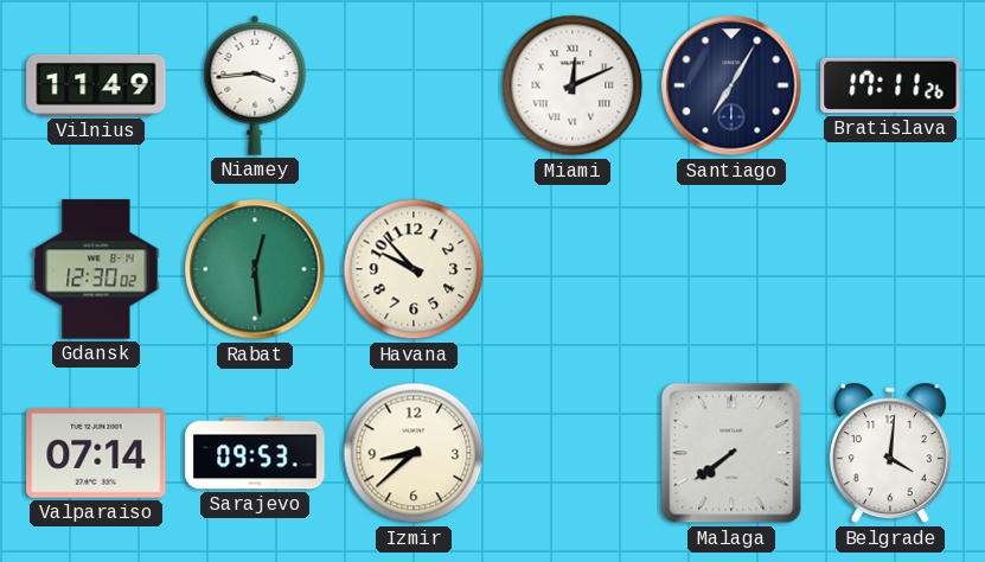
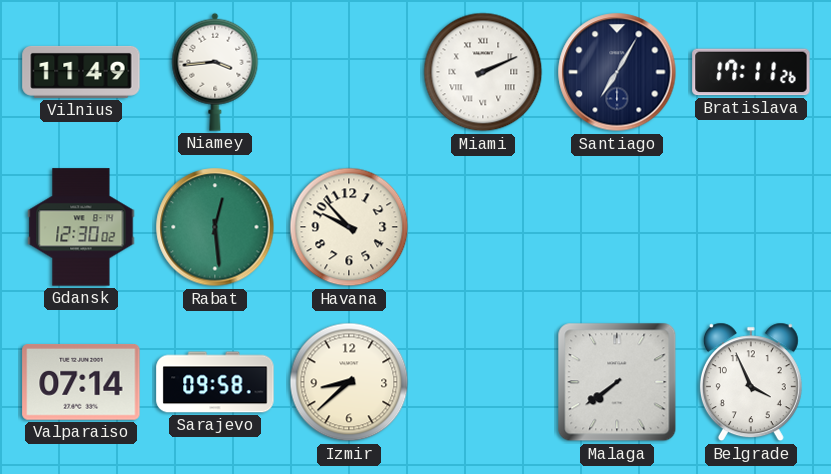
Miami: 12:11 -> 2:11
Sarajevo: 09:53 -> 09:58
Belgrade: 4:01 -> 3:56
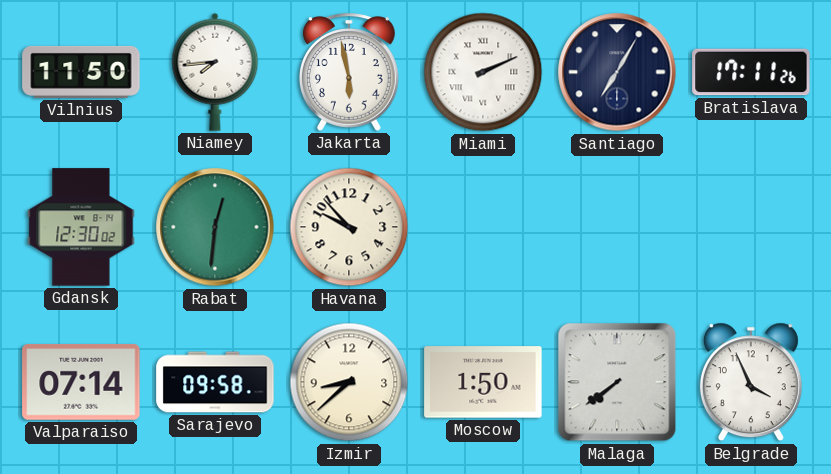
Vilnius: 11:49 -> 11:50
Niamey: 3:44 -> 7:44
Jakarta: none -> 5:58
Rabat: 12:29 -> 12:31
Moscow: none -> 1:50
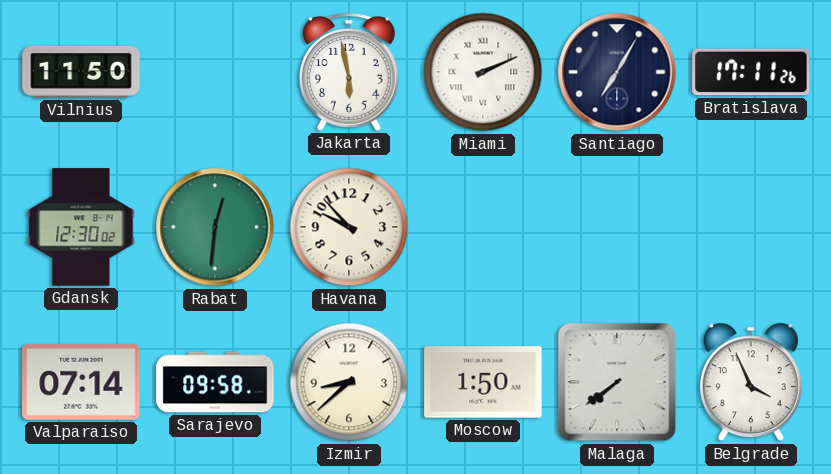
Niamey: 7:44 -> none
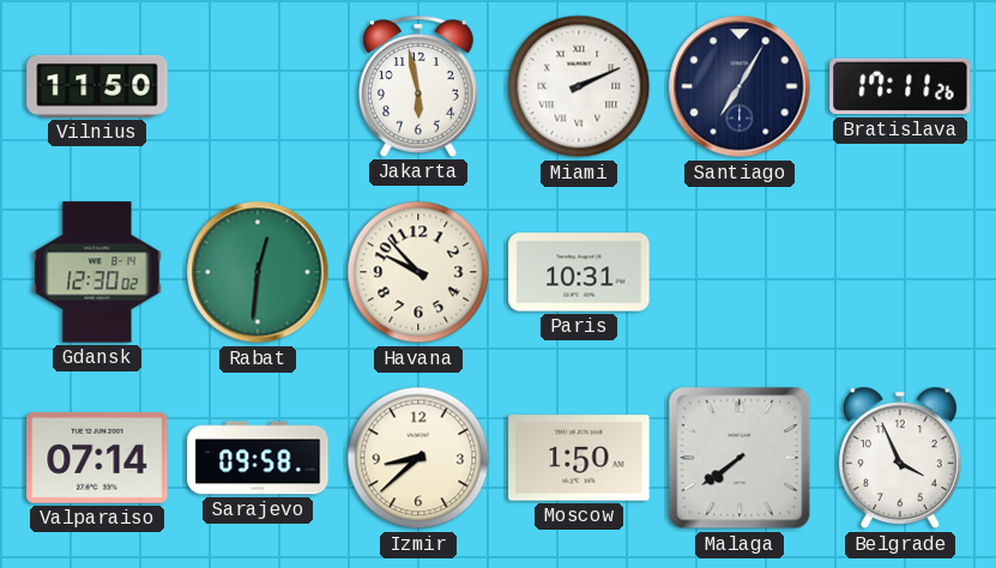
Paris: none -> 10:31
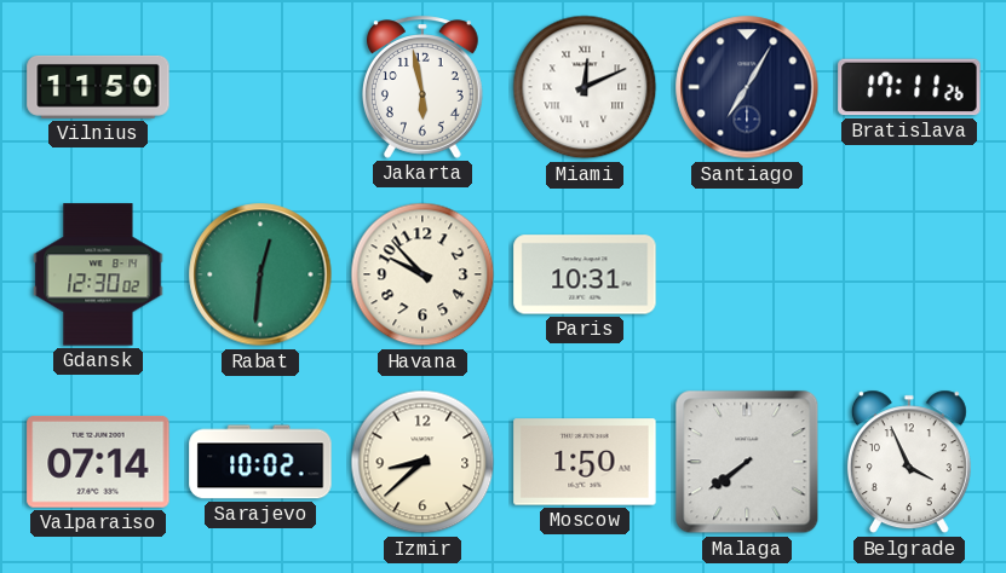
Miami: 2:11 -> 12:11
Sarajevo: 09:58 -> 10:02
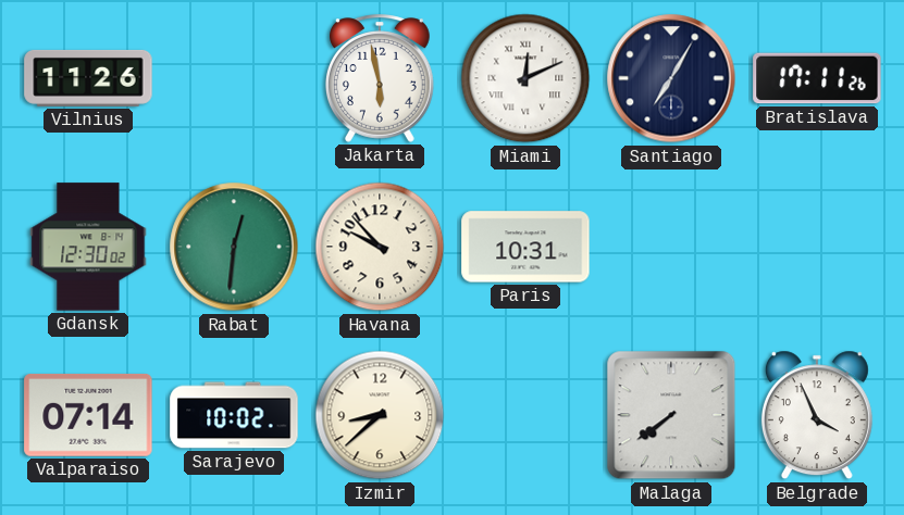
Vilnius: 11:50 -> 11:26
Moscow: 1:50 -> none
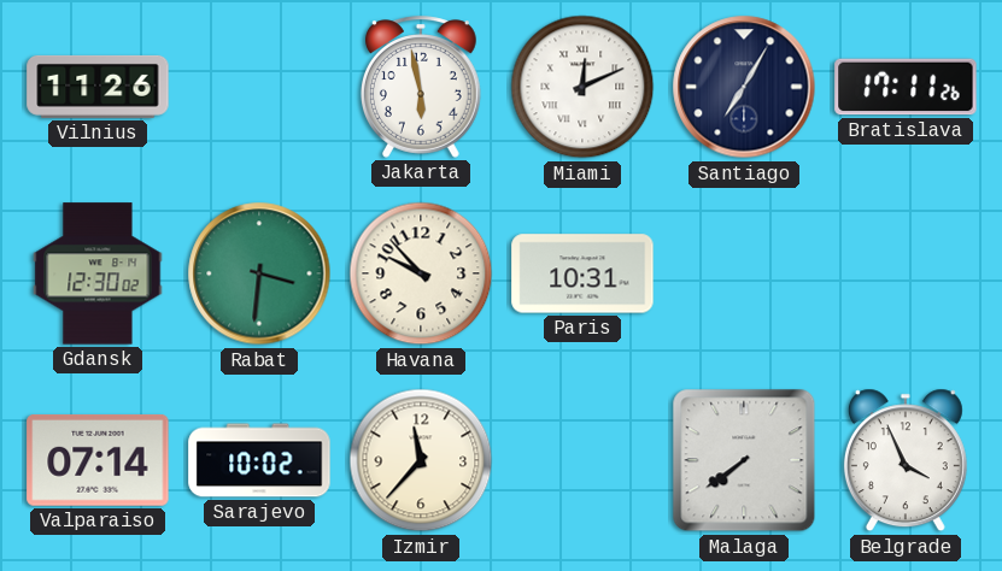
Rabat: 12:31 -> 3:31
Izmir: 8:38 -> 11:37
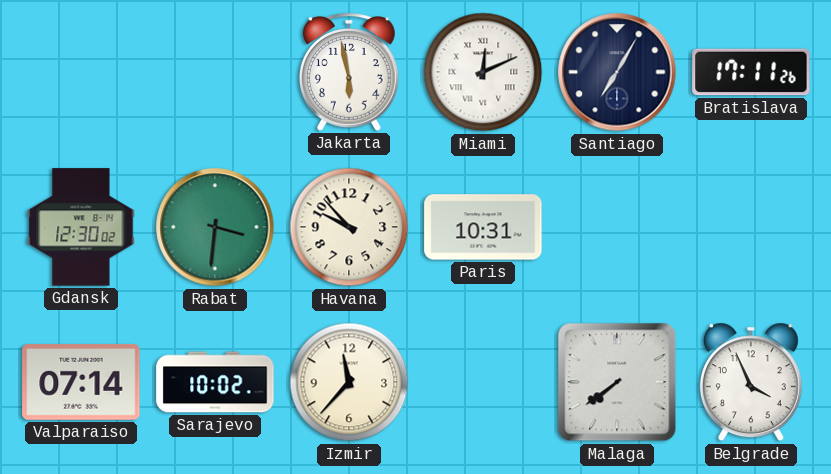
Vilnius: 11:26 -> none
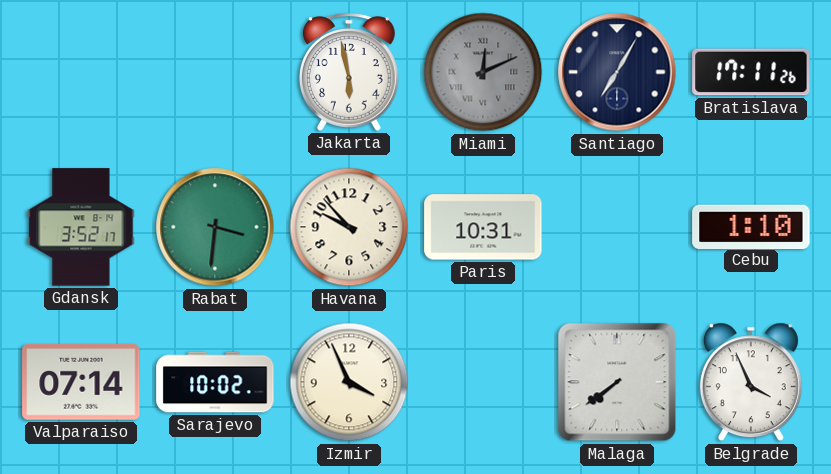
Miami dial: white -> grey
Gdansk: 12:30 -> 3:52
Cebu: none -> 1:10
Izmir: 11:37 -> 3:56
